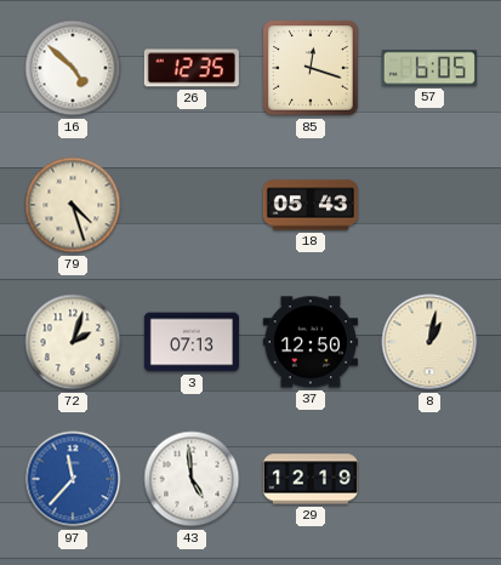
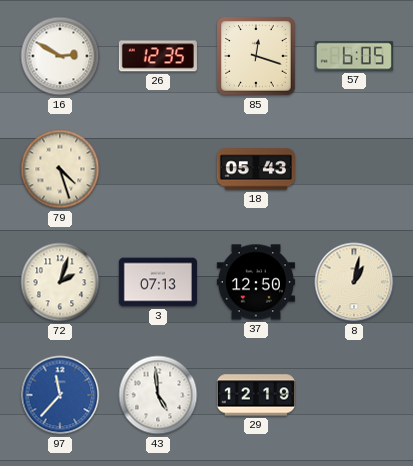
16: 4:52 -> 2:50
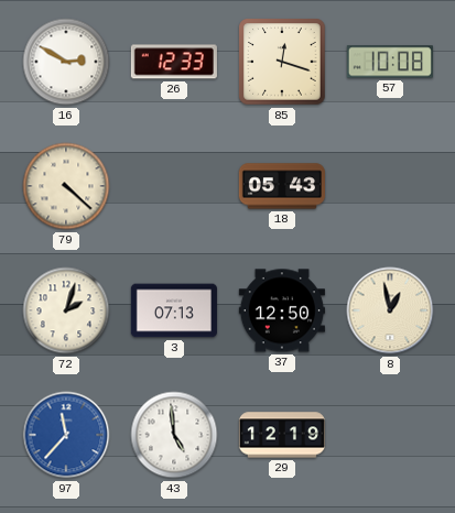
26: 12:35 -> 12:33
57: 6:05 -> 10:08
79: 4:27 -> 4:22
8: 1:02 -> 12:58
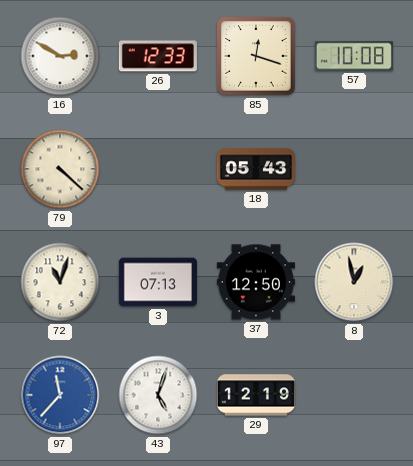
72: 2:03 -> 11:03
43: 4:59 -> 5:03
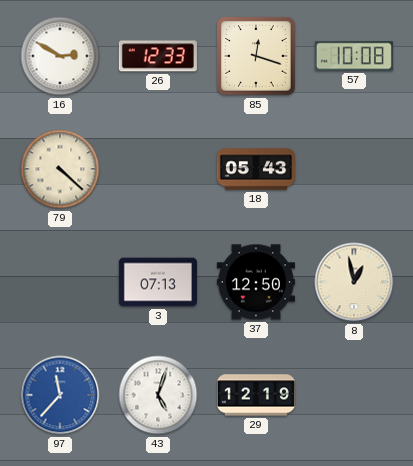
72: 11:03 -> none
